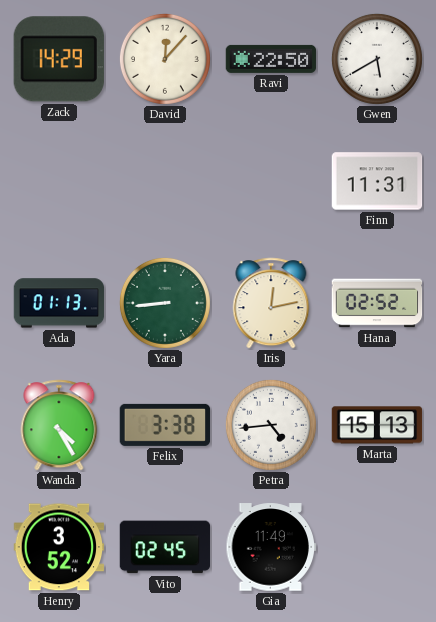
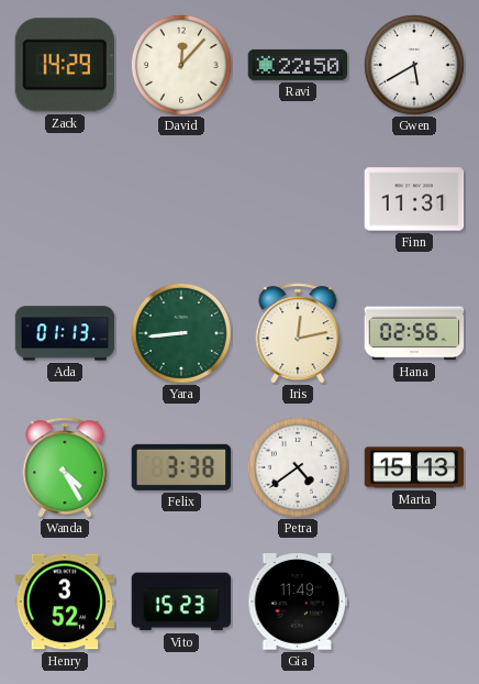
Hana: 02:52 -> 02:56
Petra: 4:44 -> 4:39
Vito: 02:45 -> 15:23
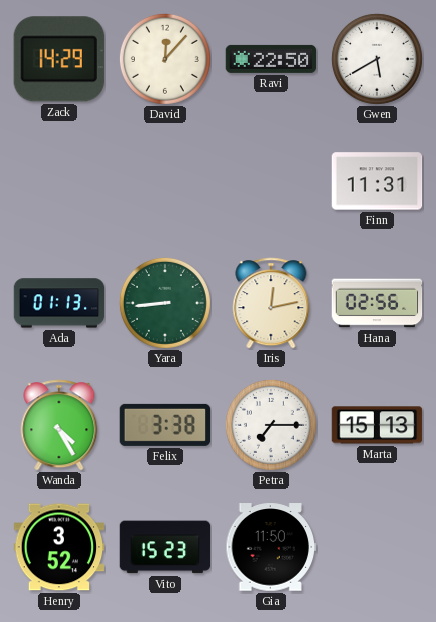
Petra: 4:39 -> 7:15
Gia: 11:49 -> 11:50
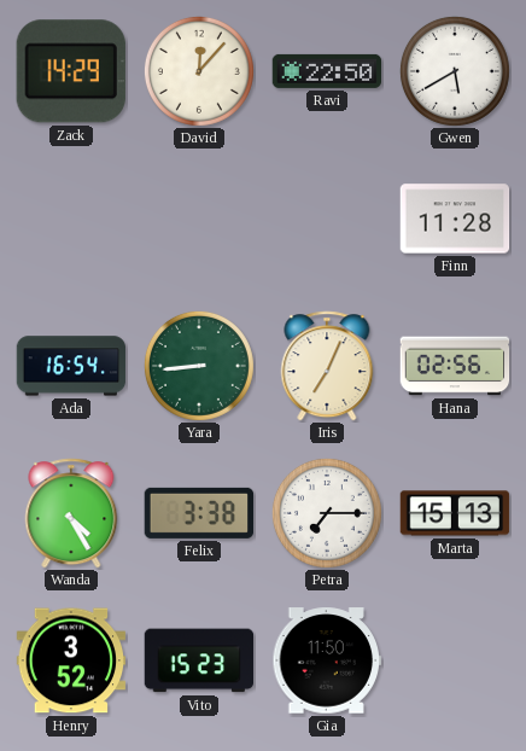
Finn: 11:31 -> 11:28
Ada: 01:13 -> 16:54
Iris: 12:13 -> 7:04
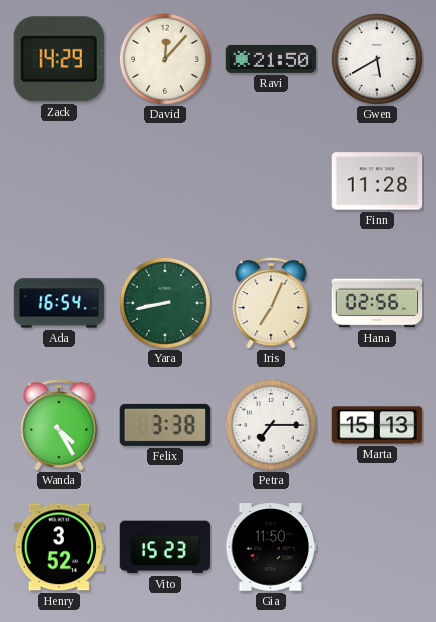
Ravi: 22:50 -> 21:50
Yara: 8:44 -> 8:43
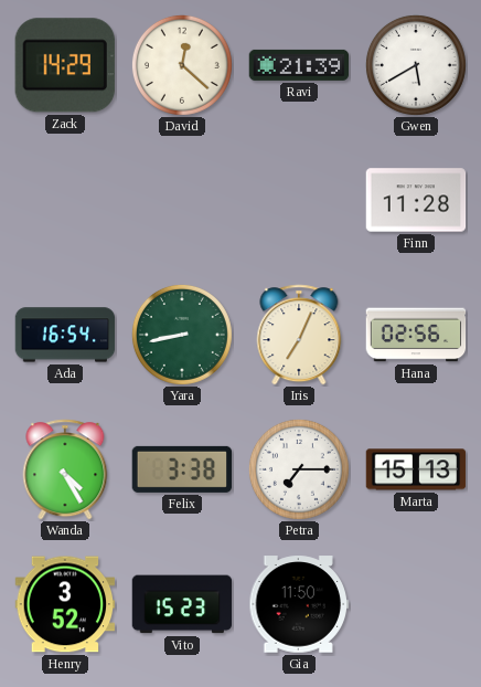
David: 12:07 -> 12:22
Ravi: 21:50 -> 21:39
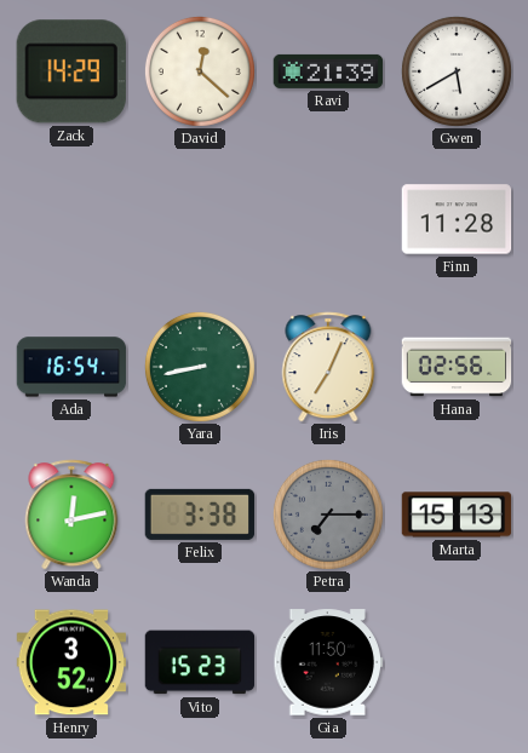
Wanda: 4:25 -> 12:13
Petra dial: white -> grey
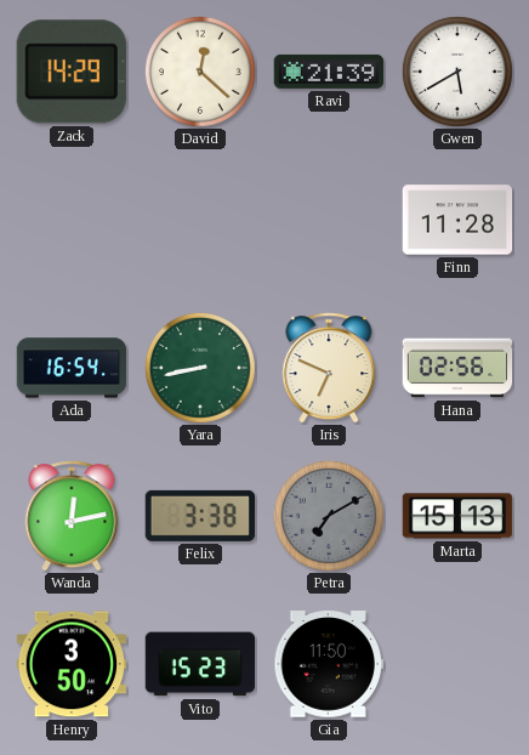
Iris: 7:04 -> 6:49
Petra: 7:15 -> 7:10
Henry: 3:52 -> 3:50
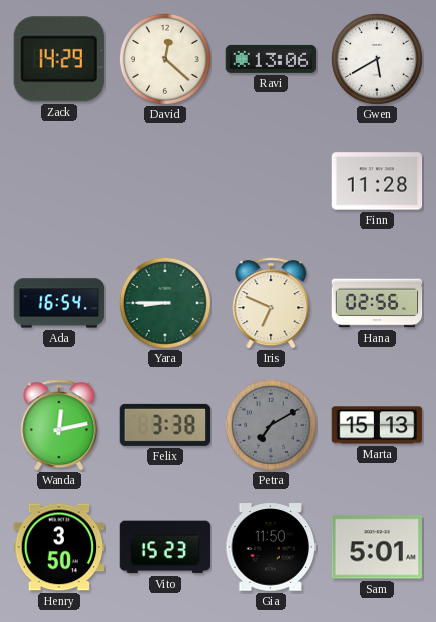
Ravi: 21:39 -> 13:06
Yara: 8:43 -> 8:45
Sam: none -> 5:01
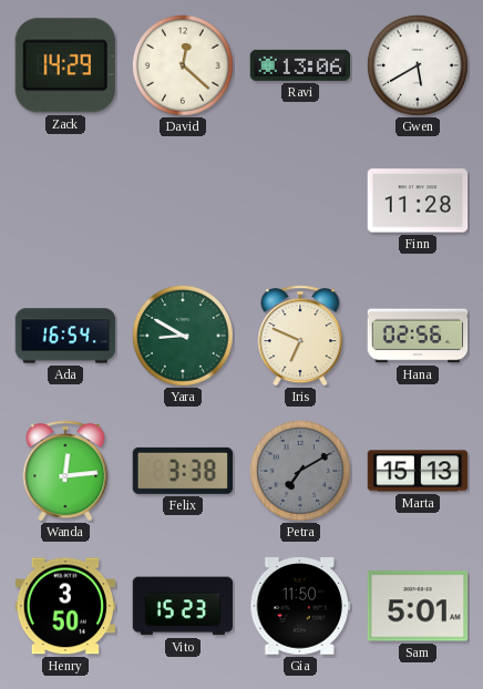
Yara: 8:45 -> 8:50
Wanda: 12:13 -> 12:14
